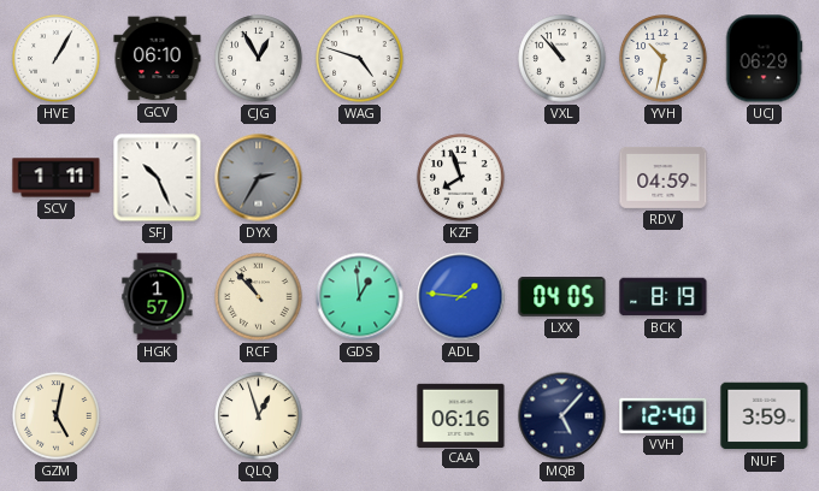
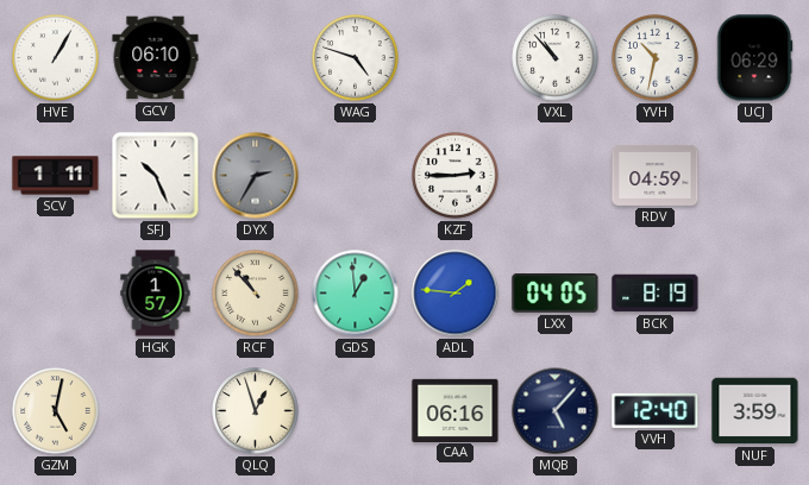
CJG: 12:55 -> none
KZF: 7:57 -> 2:45
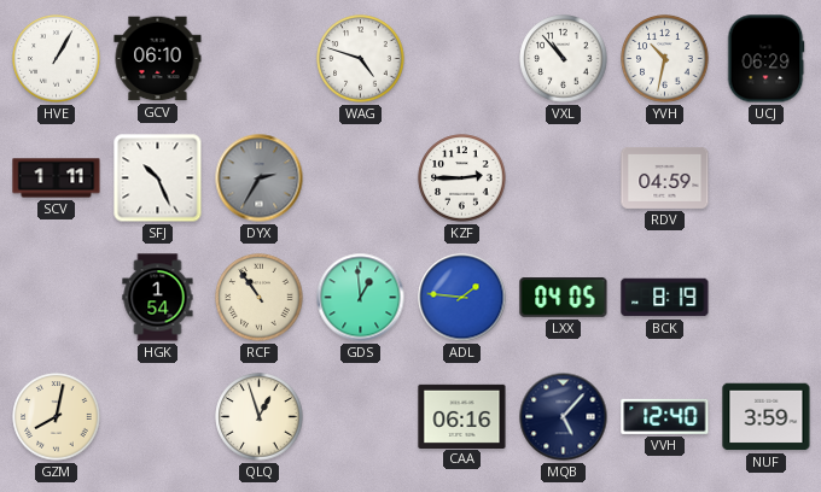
HGK: 1:57 -> 1:54
RCF: 10:53 -> 10:54
GZM: 5:02 -> 8:02
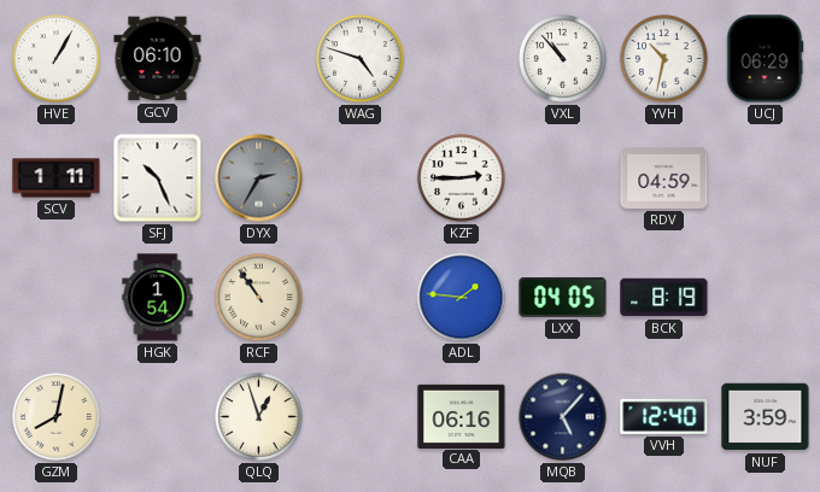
GDS: 12:59 -> none
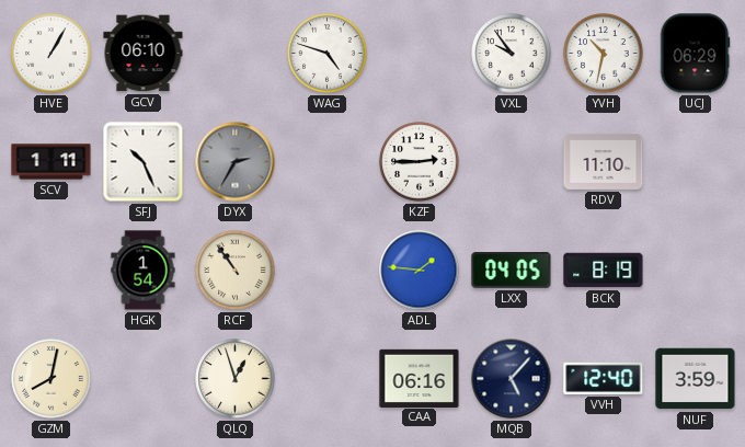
VXL: 10:53 -> 9:54
RDV: 04:59 -> 11:10
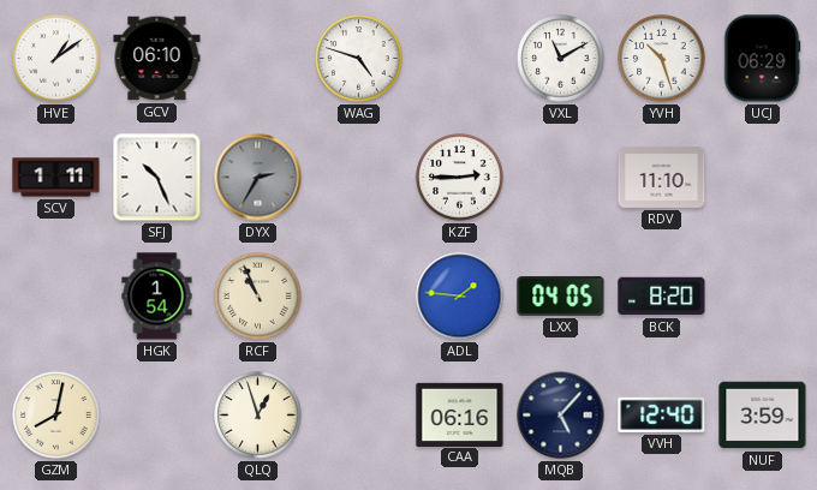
HVE: 1:05 -> 1:09
VXL: 9:54 -> 11:10
YVH: 10:32 -> 10:27
RCF: 10:54 -> 10:56
BCK: 8:19 -> 8:20
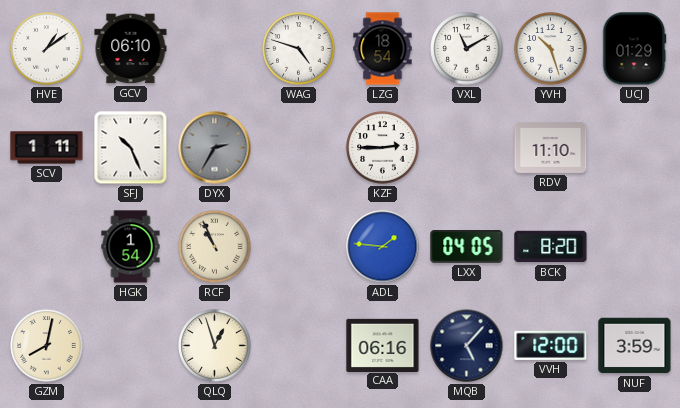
LZG: none -> 18:54
UCJ: 06:29 -> 01:29
VVH: 12:40 -> 12:00
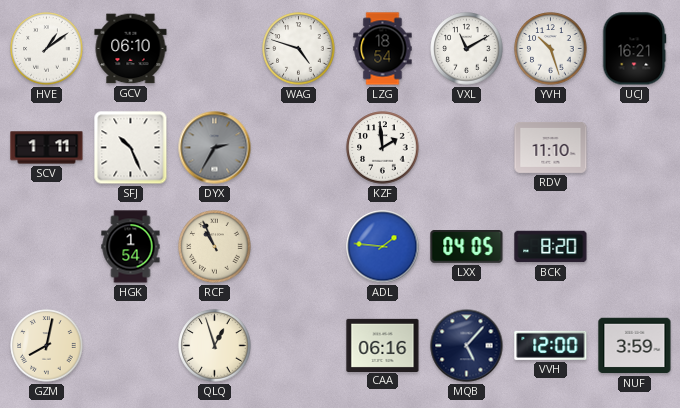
UCJ: 01:29 -> 16:21
KZF: 2:45 -> 1:59
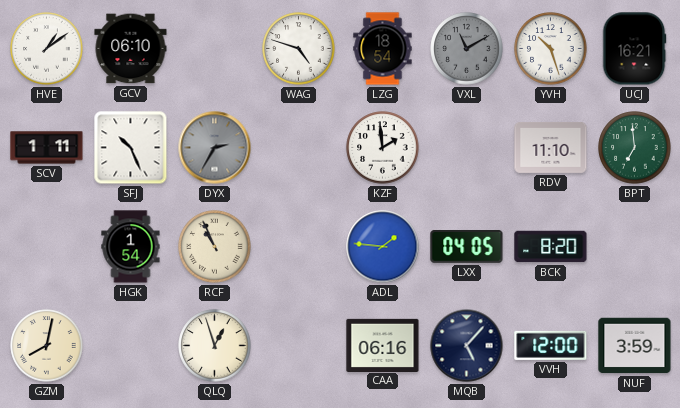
VXL dial: white -> grey
BPT: none -> 6:59
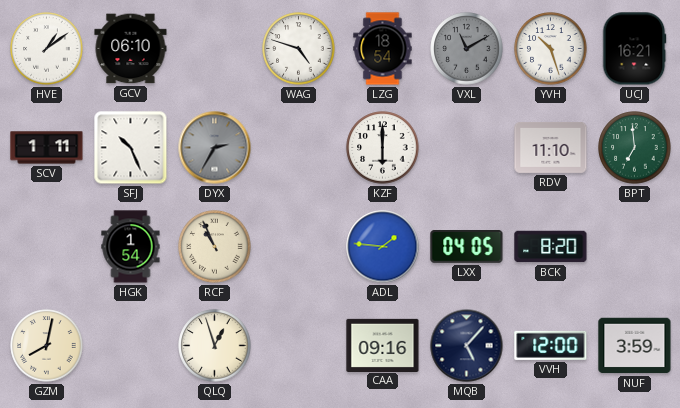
KZF: 1:59 -> 6:00
CAA: 06:16 -> 09:16
